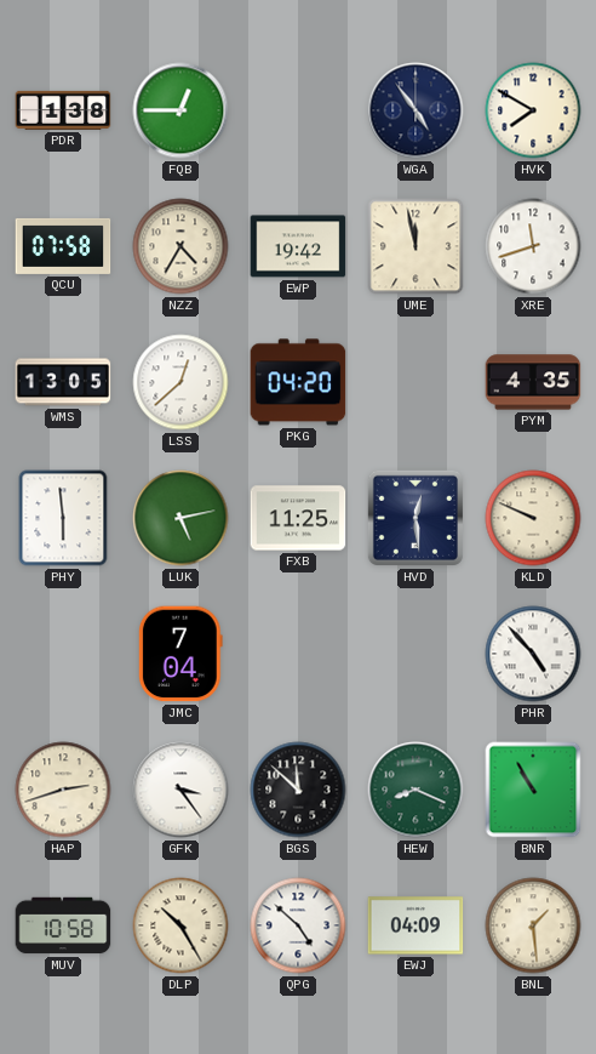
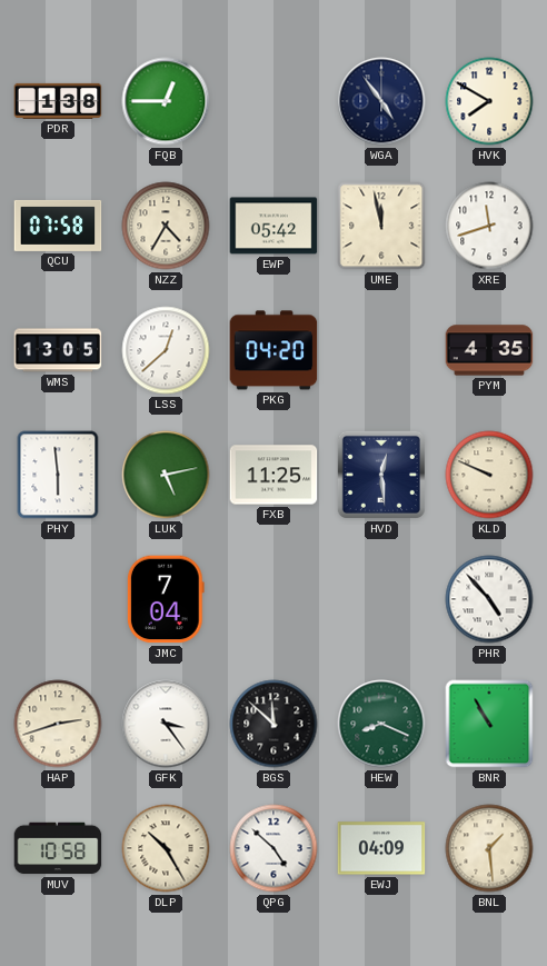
EWP: 19:42 -> 05:42
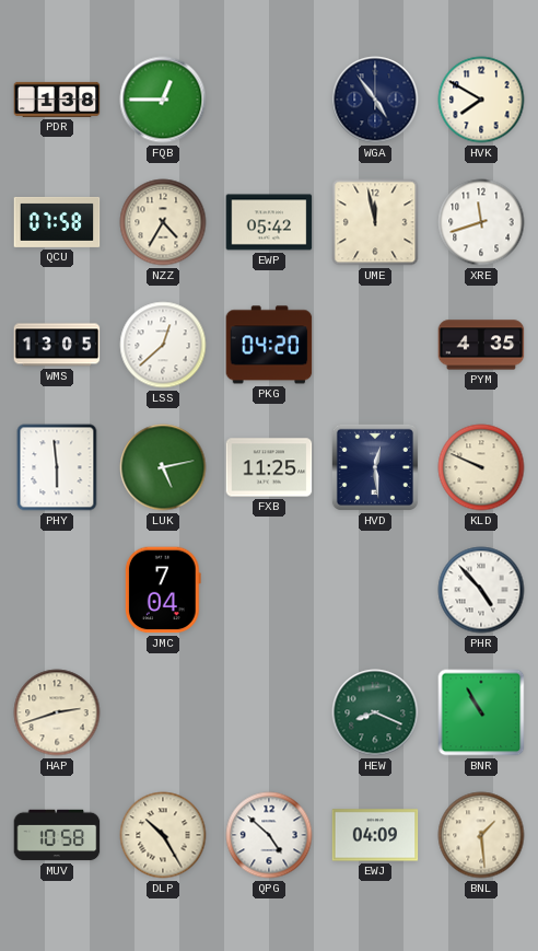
GFK: 3:24 -> none
BGS: 11:52 -> none
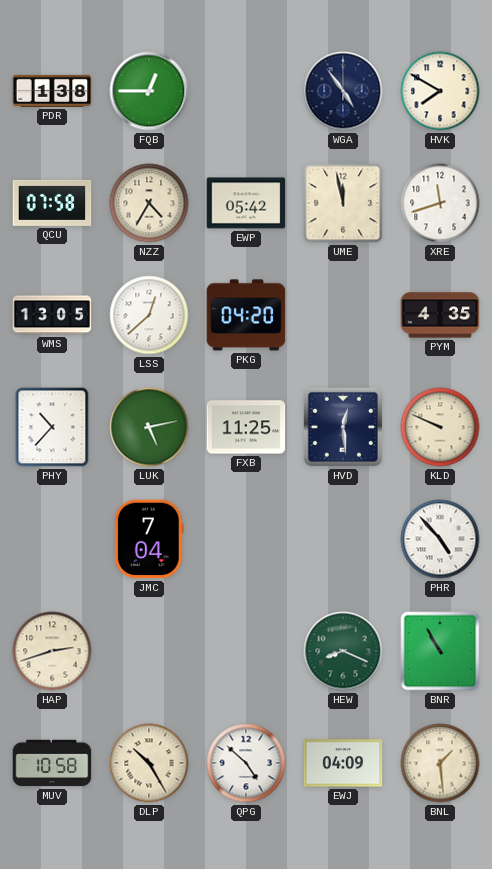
PHY: 5:59 -> 10:37
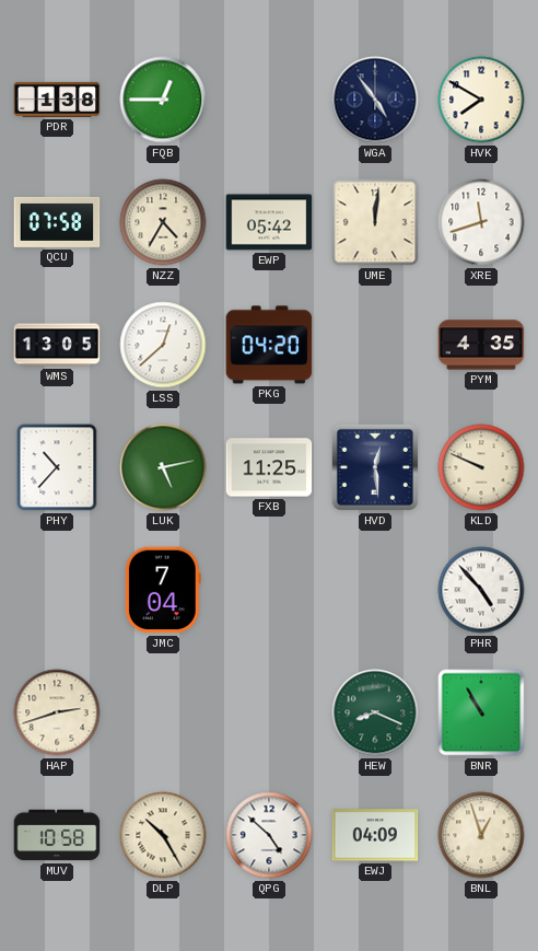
UME: 11:58 -> 12:01
BNL: 1:29 -> 12:57
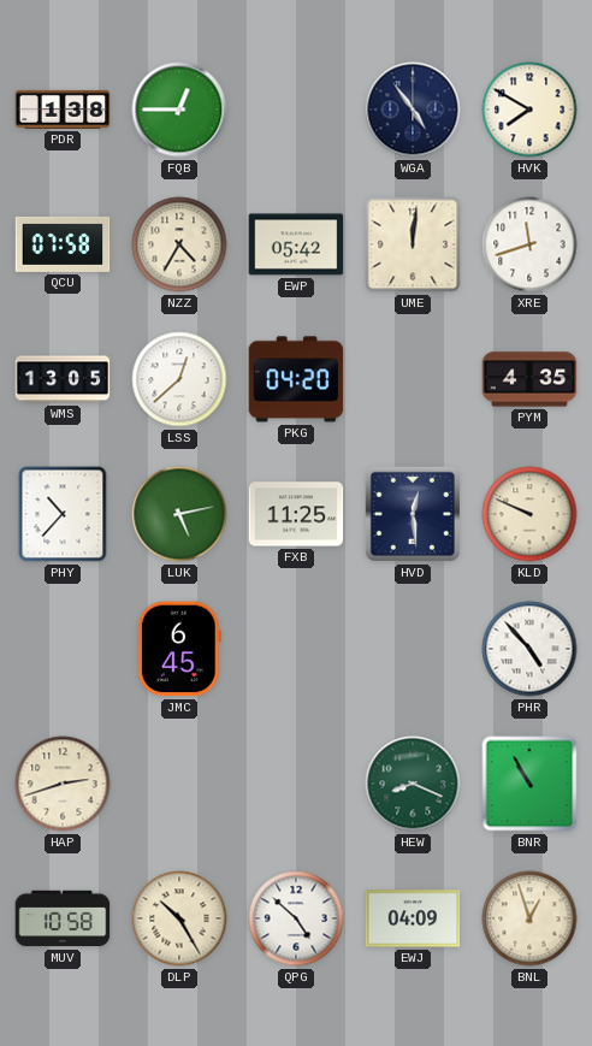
JMC: 7:04 -> 6:45
